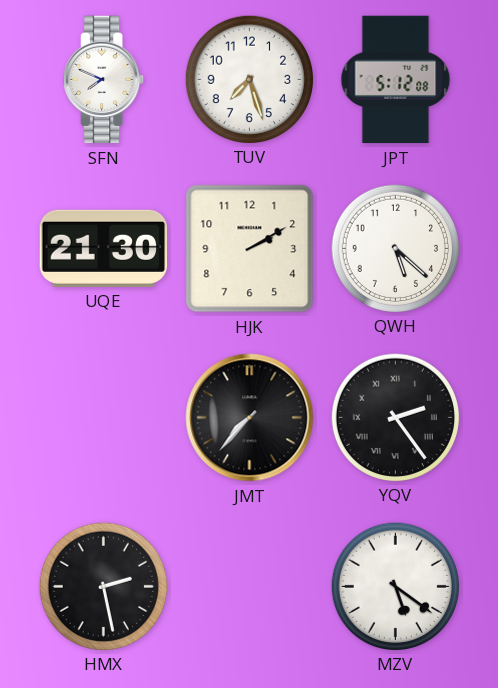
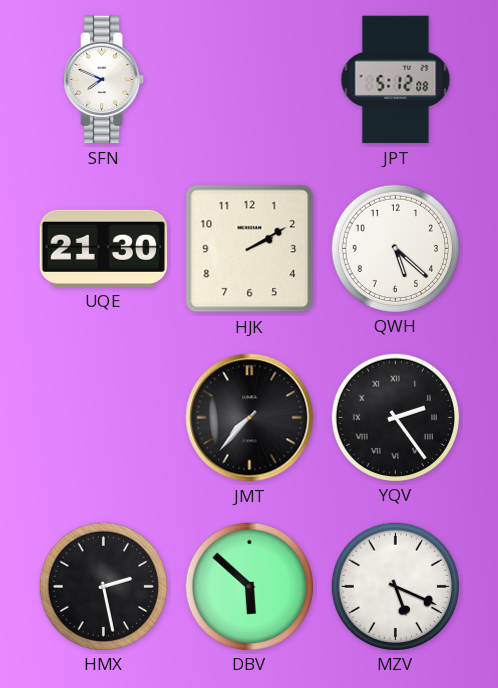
TUV: 7:27 -> none
DBV: none -> 5:52
MZV: 5:21 -> 5:19
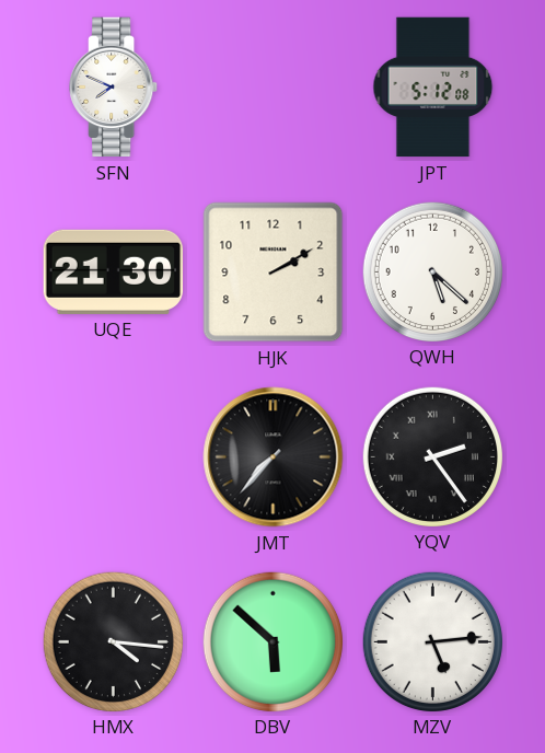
HMX: 2:28 -> 4:16
MZV: 5:19 -> 5:14
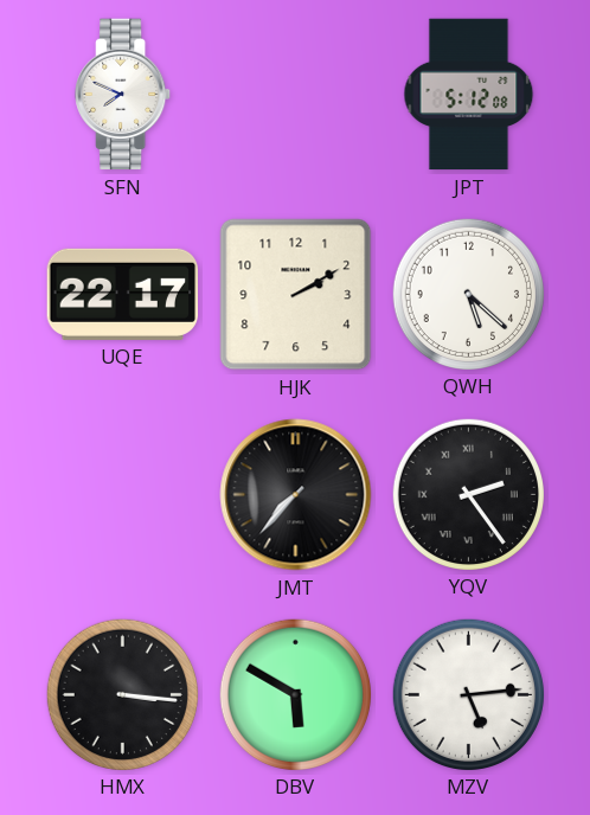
UQE: 21:30 -> 22:17
HMX: 4:16 -> 3:16
DBV: 5:52 -> 5:50
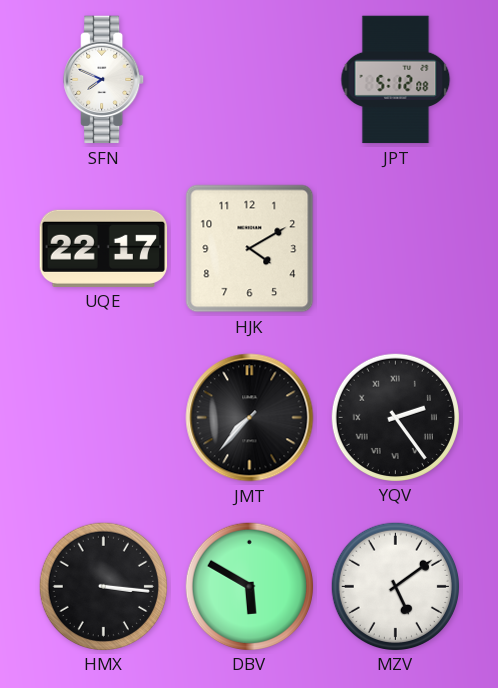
HJK: 2:10 -> 4:10
QWH: 5:22 -> none
MZV: 5:14 -> 5:09
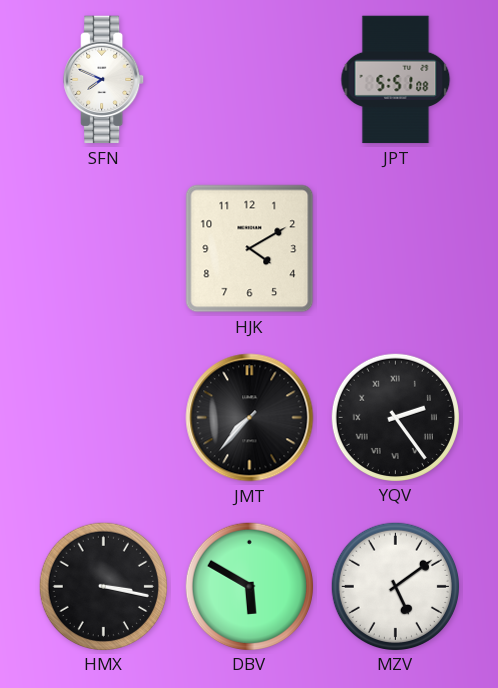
JPT: 5:12 -> 5:51
UQE: 22:17 -> none
HMX: 3:16 -> 3:17
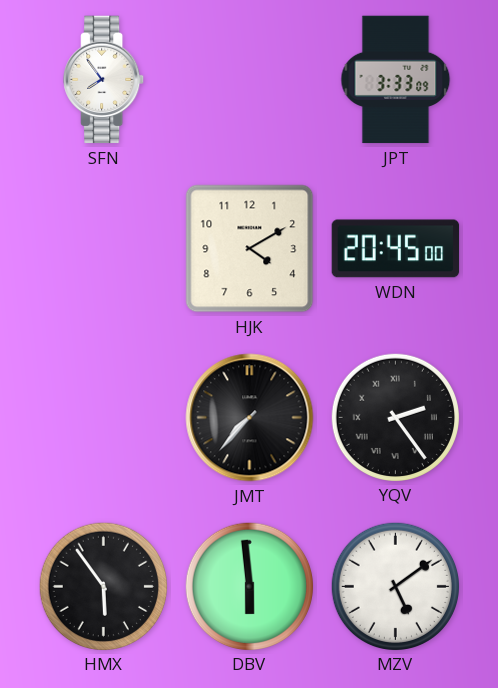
SFN: 7:49 -> 7:54
JPT: 5:51 -> 3:33
WDN: none -> 20:45
HMX: 3:17 -> 5:54
DBV: 5:50 -> 5:59
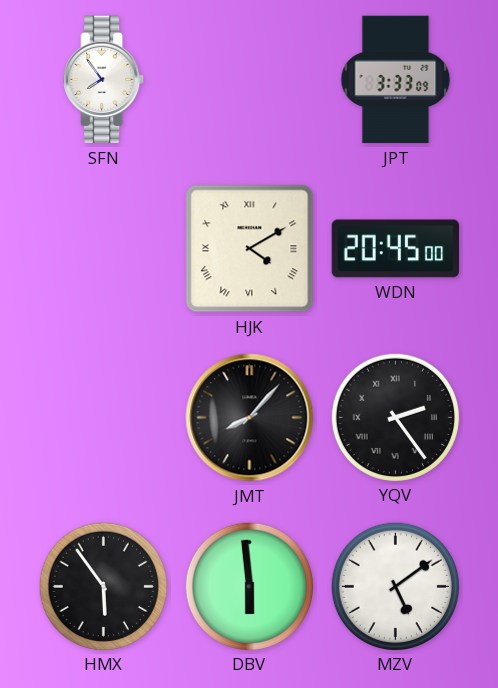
HJK numerals: Arabic -> Roman
JMT: 7:37 -> 8:07
